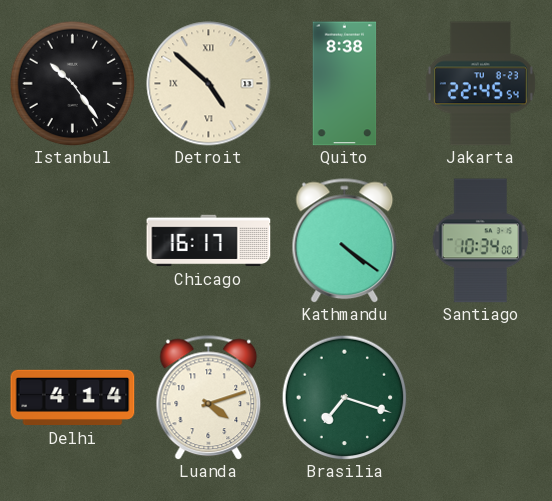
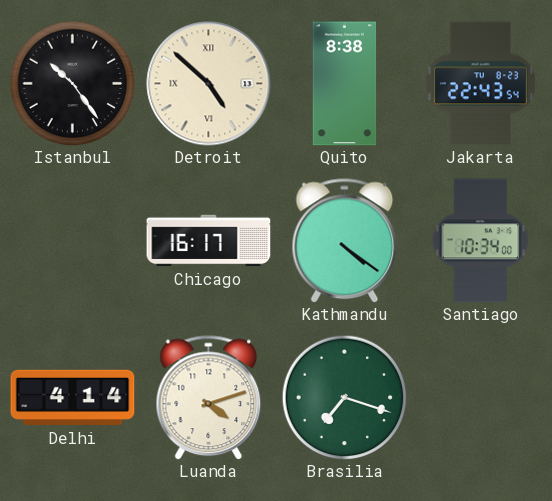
Jakarta: 22:45 -> 22:43
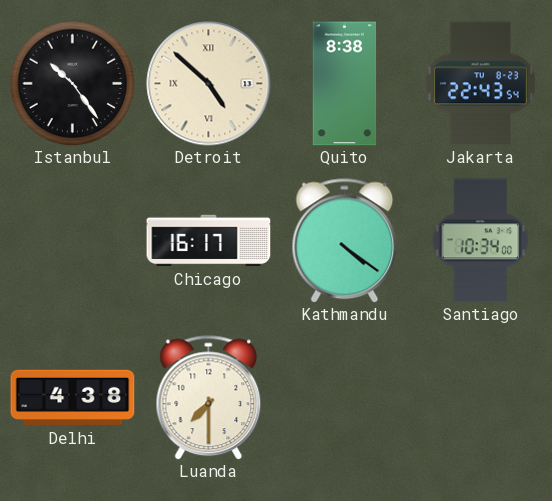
Delhi: 4:14 -> 4:38
Luanda: 4:12 -> 7:30
Brasilia: 7:18 -> none
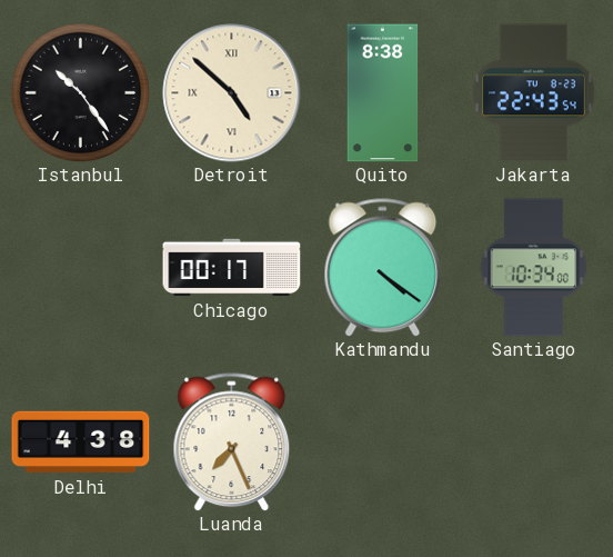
Chicago: 16:17 -> 00:17
Luanda: 7:30 -> 7:26
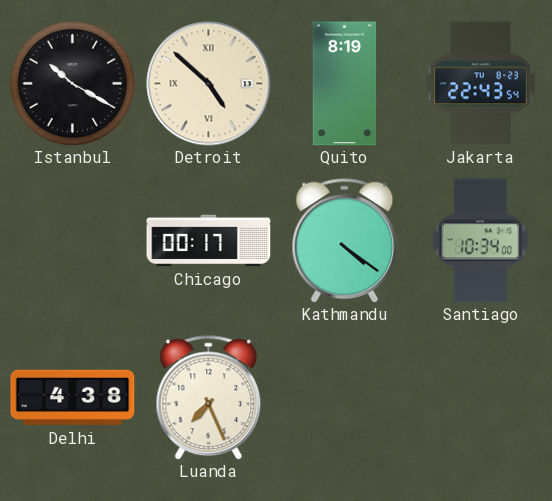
Istanbul: 10:24 -> 10:20
Quito: 8:38 -> 8:19
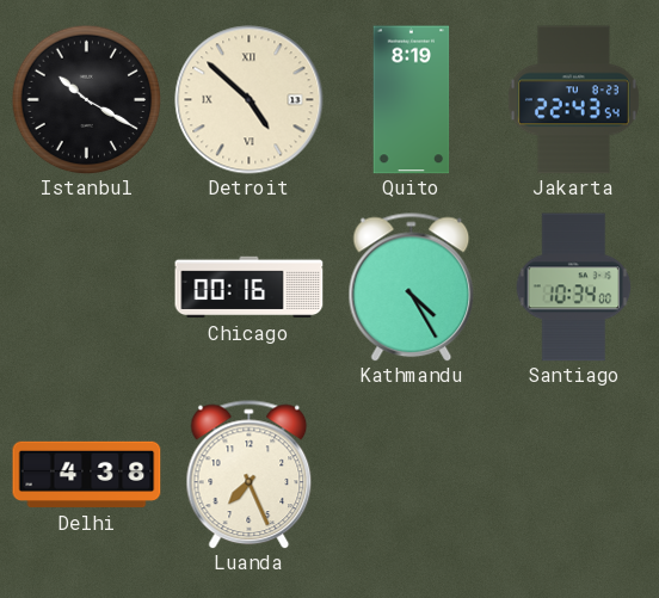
Chicago: 00:17 -> 00:16
Kathmandu: 4:21 -> 4:25
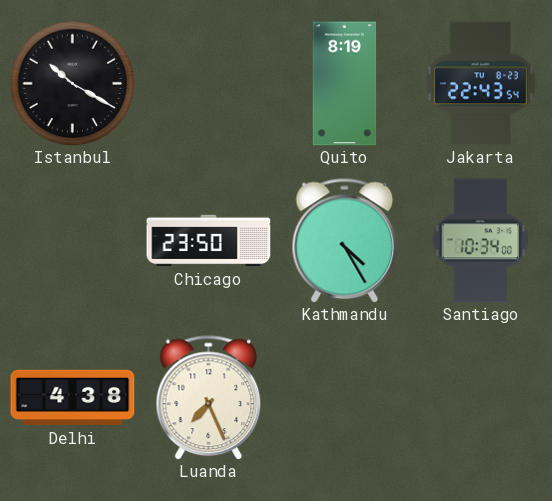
Detroit: 4:52 -> none
Chicago: 00:16 -> 23:50
